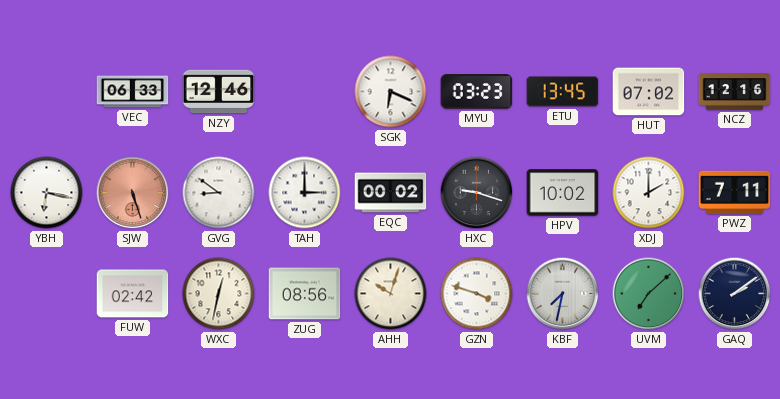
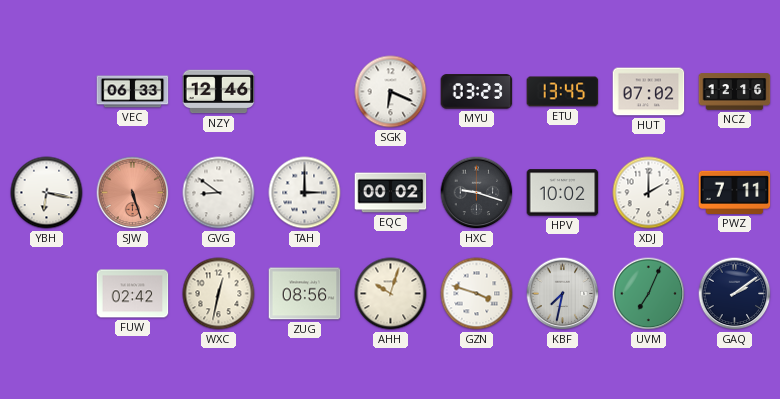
UVM: 7:08 -> 7:04
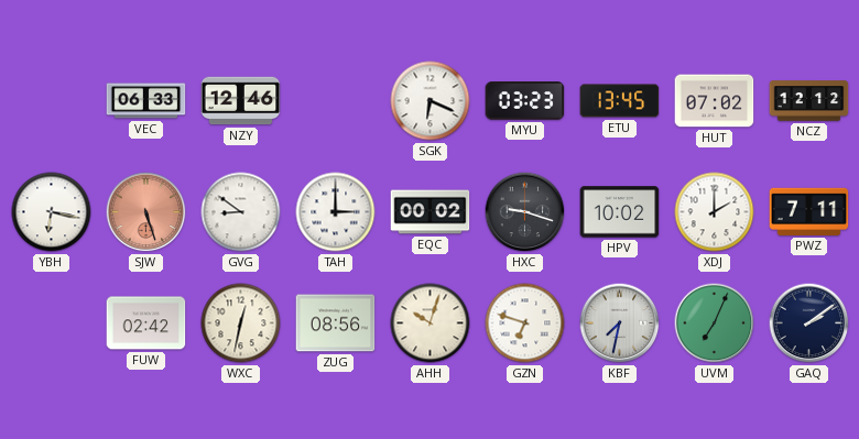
NCZ: 12:16 -> 12:12
GZN: 3:48 -> 6:48
